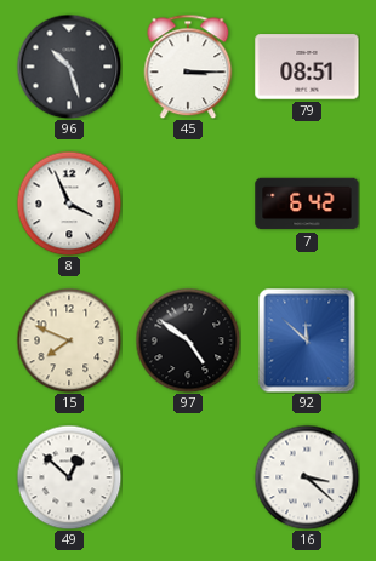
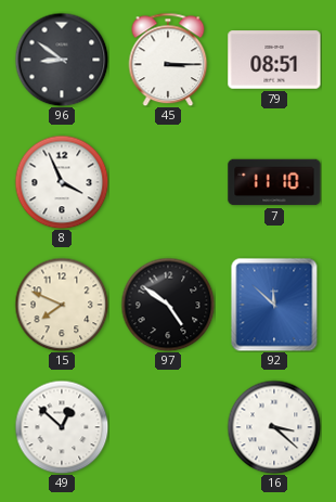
96: 10:27 -> 8:51
7: 6:42 -> 11:10
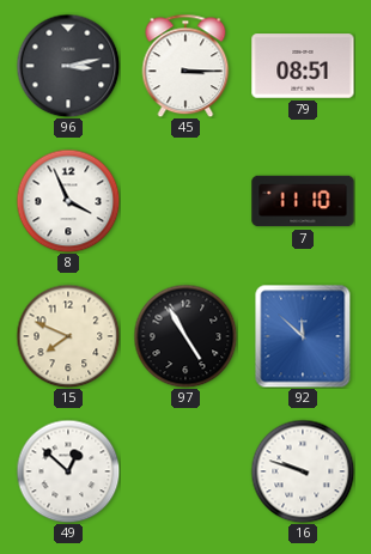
96: 8:51 -> 3:13
97: 4:51 -> 4:55
16: 3:22 -> 9:48
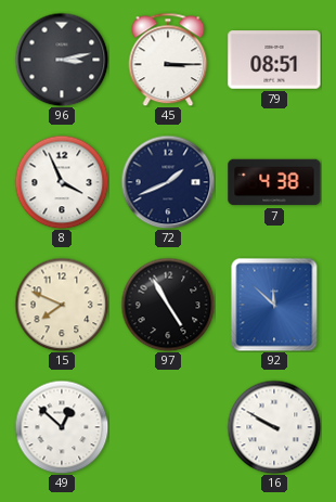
72: none -> 1:41
7: 11:10 -> 4:38
16: 9:48 -> 9:50
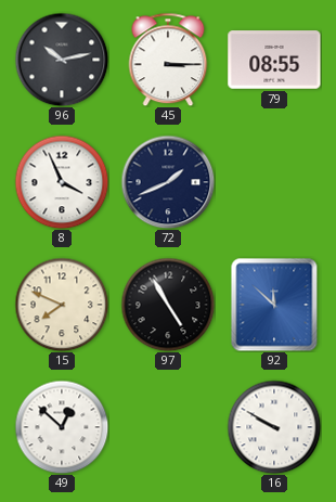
96: 3:13 -> 10:13
79: 08:51 -> 08:55
7: 4:38 -> none
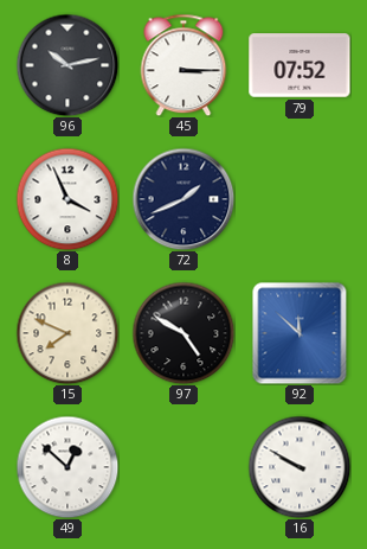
79: 08:55 -> 07:52
97: 4:55 -> 4:50
